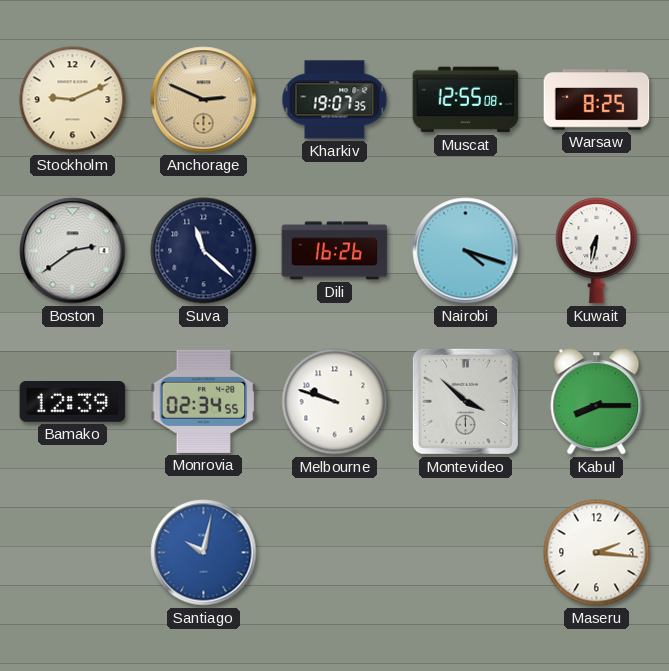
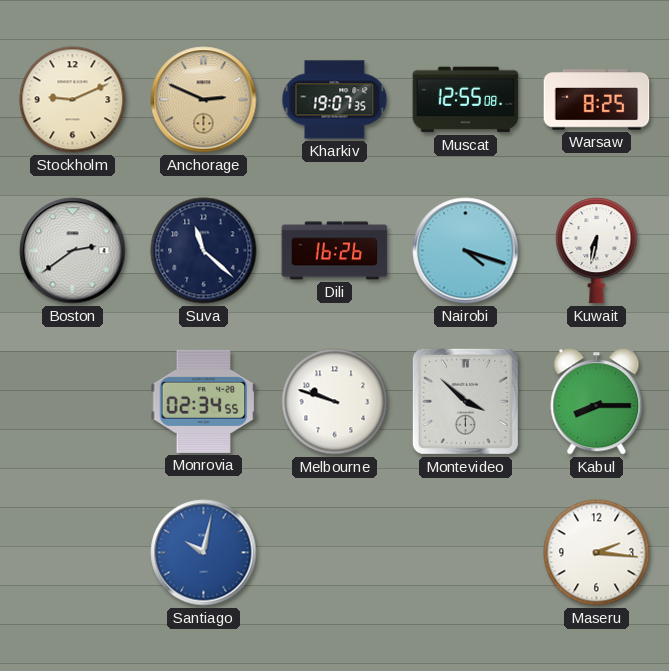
Bamako: 12:39 -> none
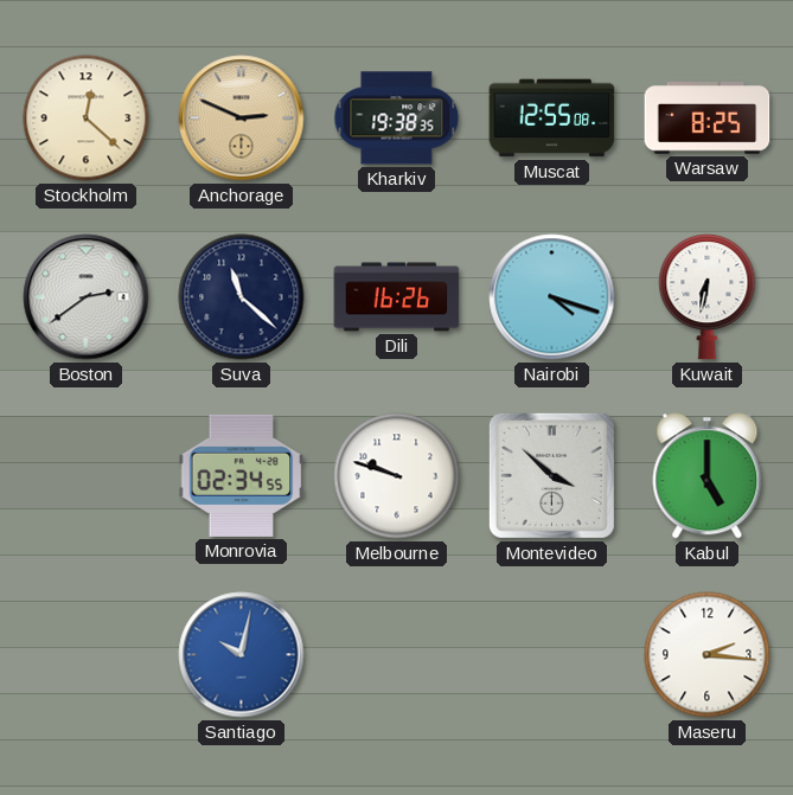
Stockholm: 9:11 -> 12:22
Kharkiv: 19:07 -> 19:38
Kabul: 8:15 -> 5:00
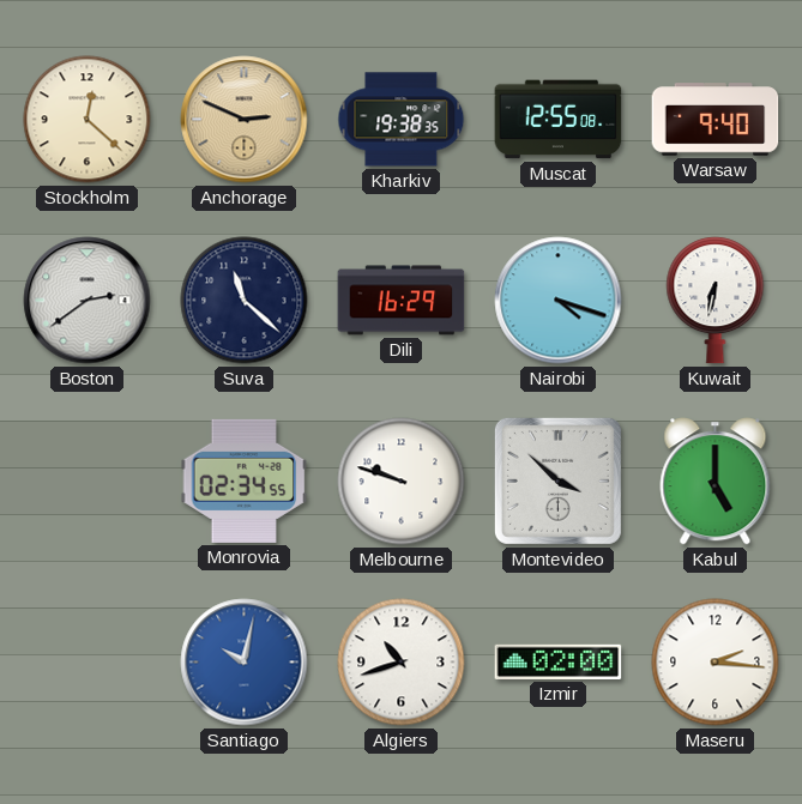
Warsaw: 8:25 -> 9:40
Dili: 16:26 -> 16:29
Algiers: none -> 10:42
Izmir: none -> 02:00
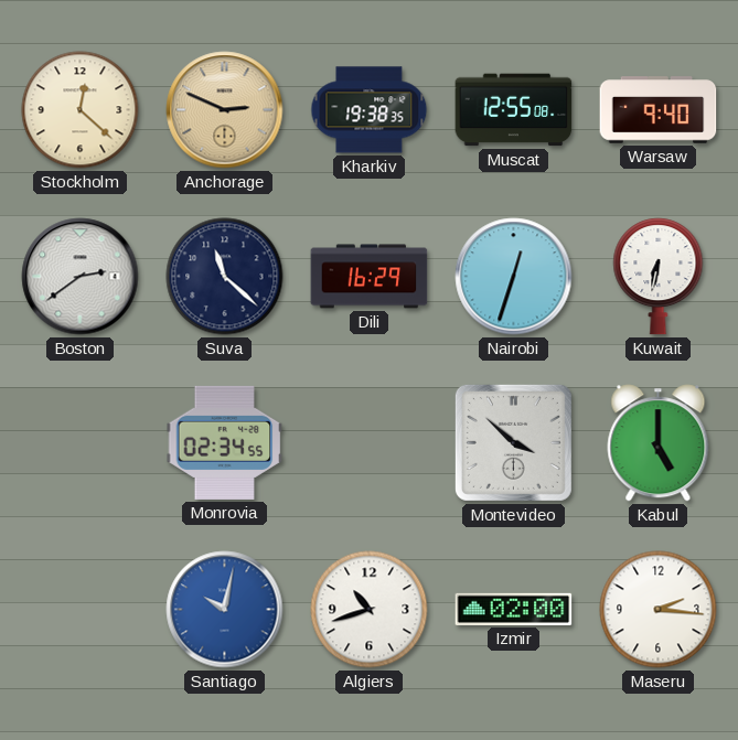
Nairobi: 4:18 -> 12:33
Melbourne: 9:48 -> none
